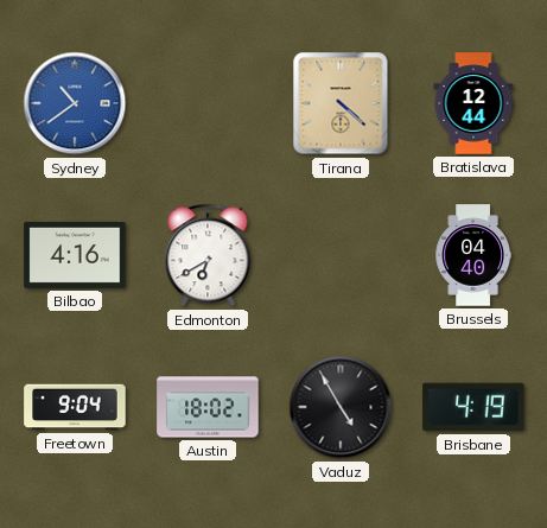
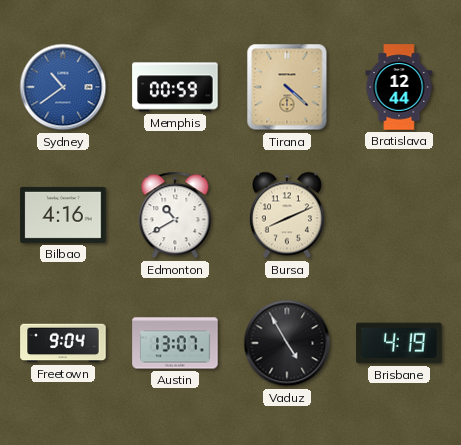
Memphis: none -> 00:59
Edmonton: 6:40 -> 10:40
Bursa: none -> 8:11
Brussels: 04:40 -> none
Austin: 18:02 -> 13:07
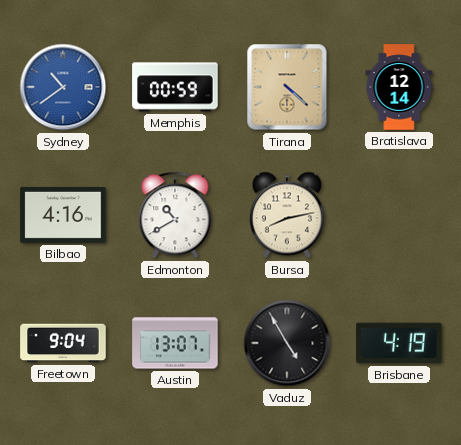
Bratislava: 12:44 -> 12:14
Bursa: 8:11 -> 8:13
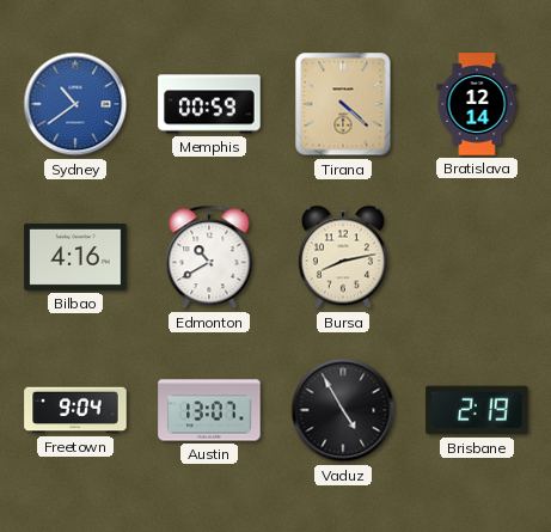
Brisbane: 4:19 -> 2:19
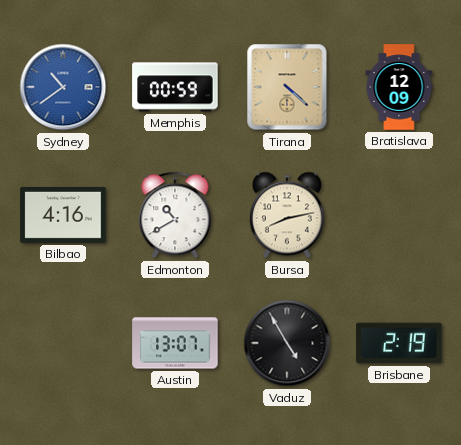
Bratislava: 12:14 -> 12:09
Freetown: 9:04 -> none
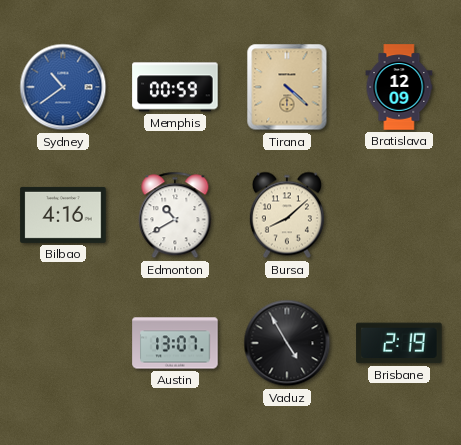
Bursa: 8:13 -> 8:08
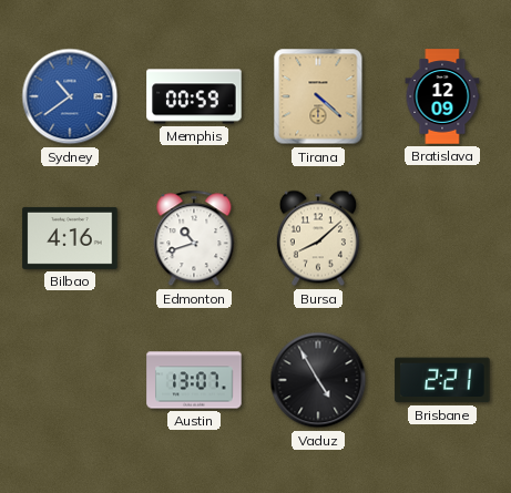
Edmonton: 10:40 -> 10:42
Brisbane: 2:19 -> 2:21
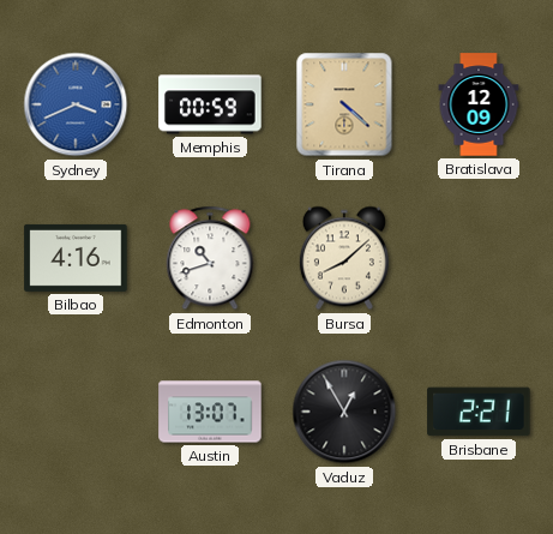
Sydney: 10:39 -> 3:41
Vaduz: 4:55 -> 12:55
